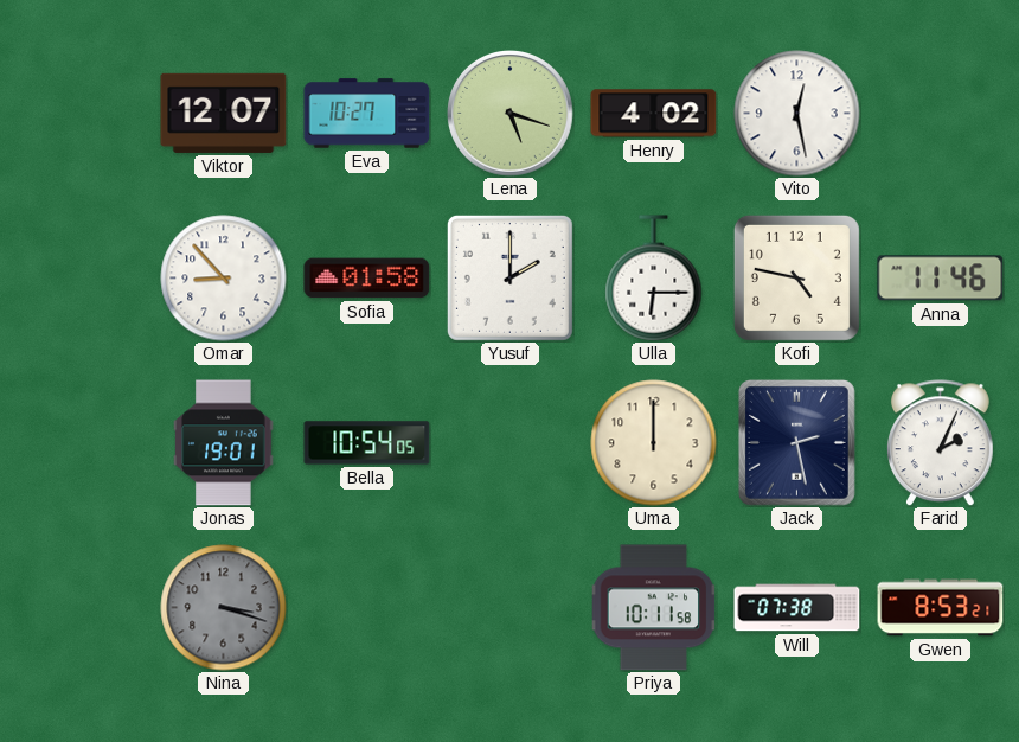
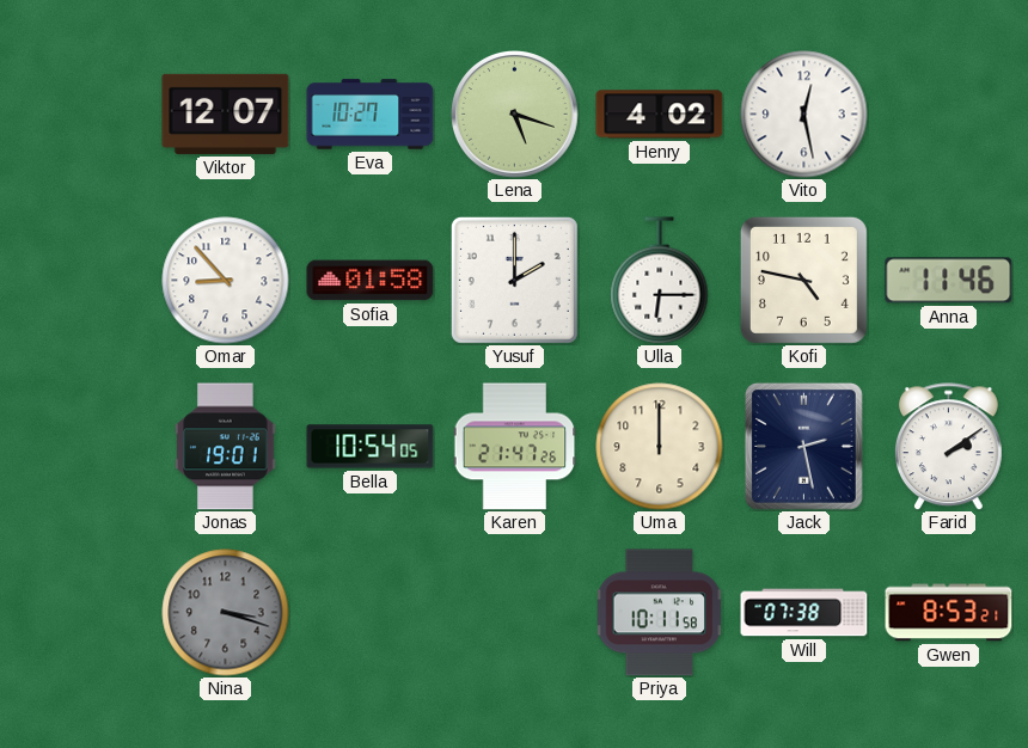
Karen: none -> 21:47
Farid: 2:04 -> 2:09
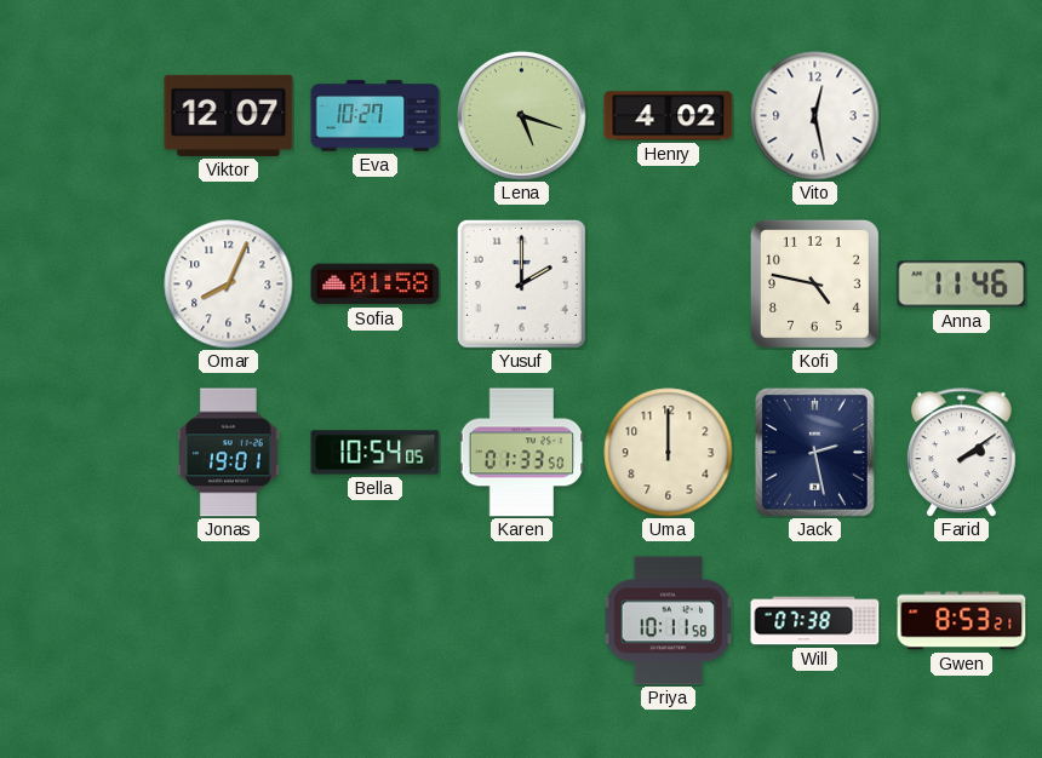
Omar: 8:53 -> 8:04
Ulla: 6:15 -> none
Karen: 21:47 -> 01:33
Nina: 3:18 -> none
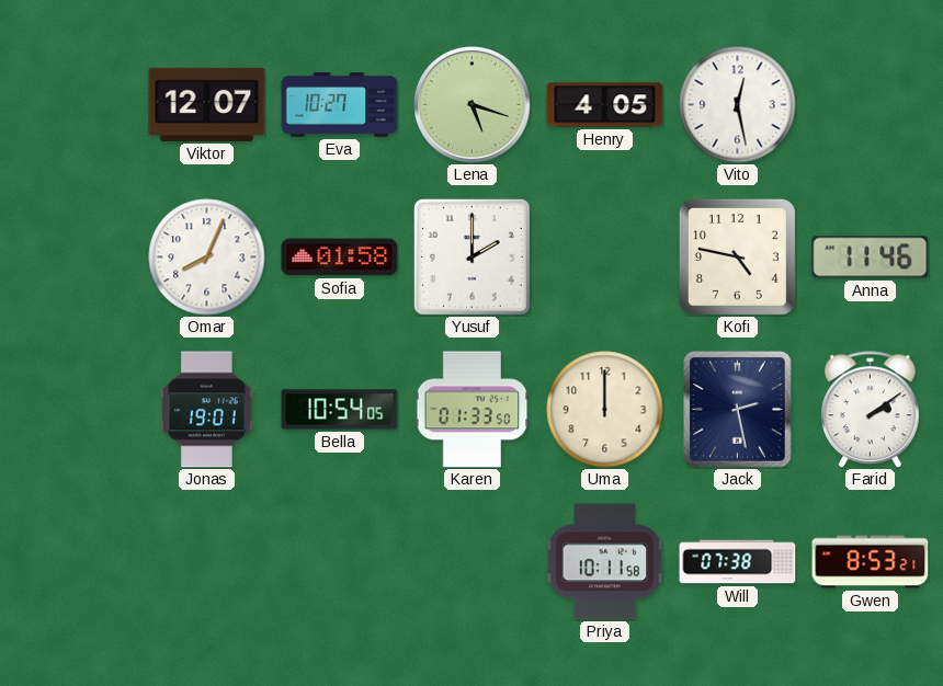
Henry: 4:02 -> 4:05
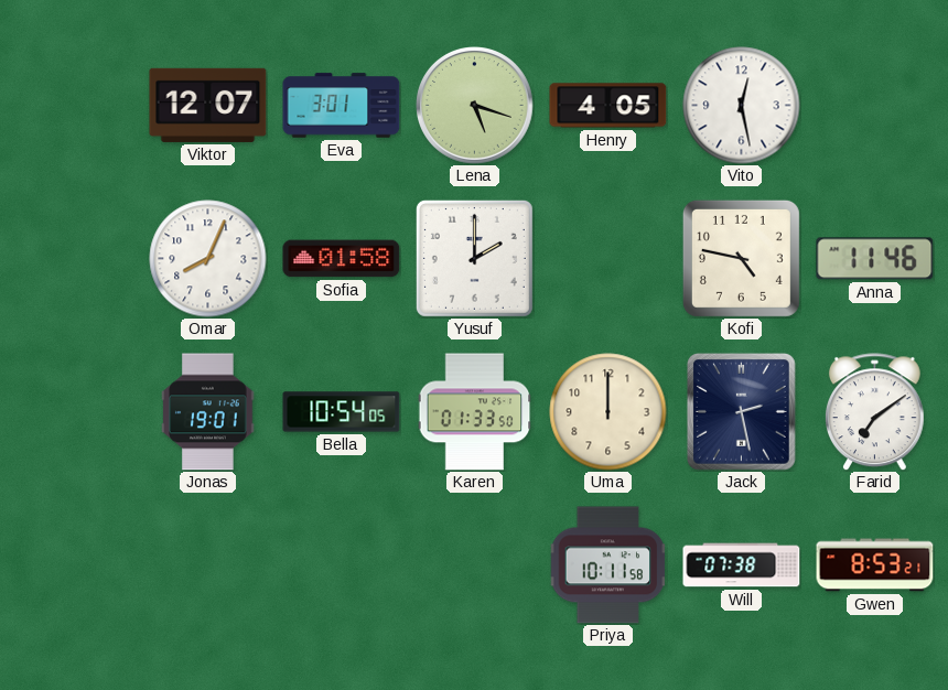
Eva: 10:27 -> 3:01
Farid: 2:09 -> 7:09
